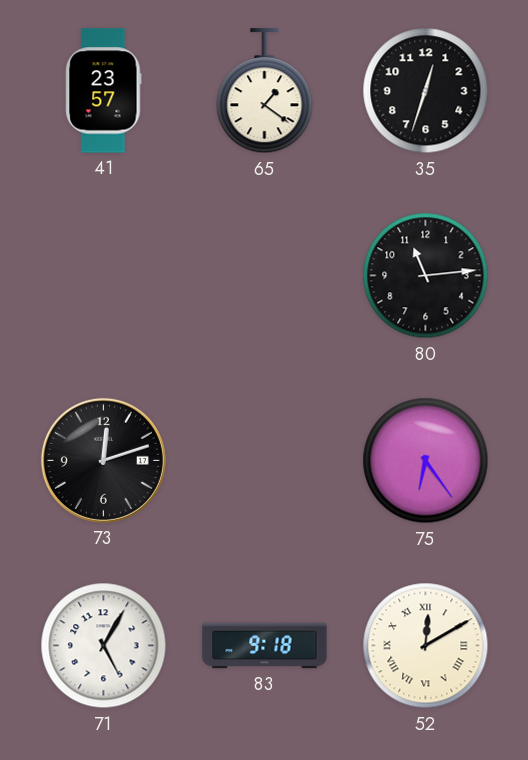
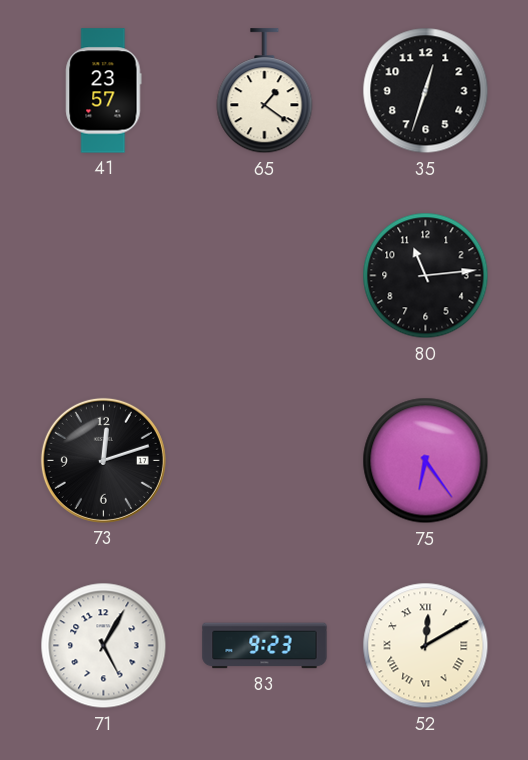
83: 9:18 -> 9:23
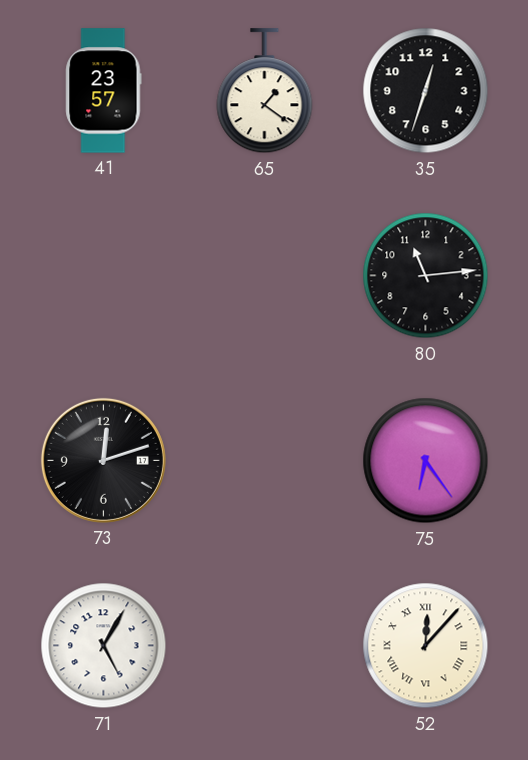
83: 9:23 -> none
52: 12:10 -> 12:07
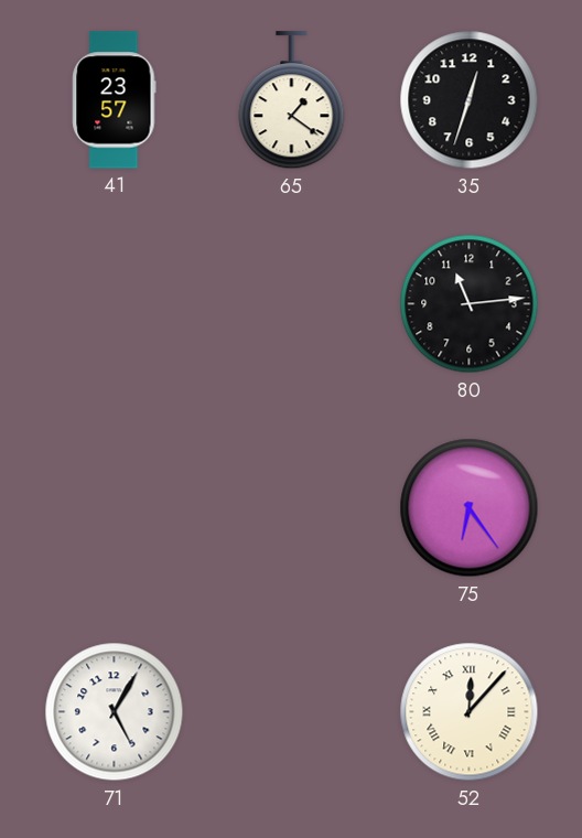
73: 12:12 -> none
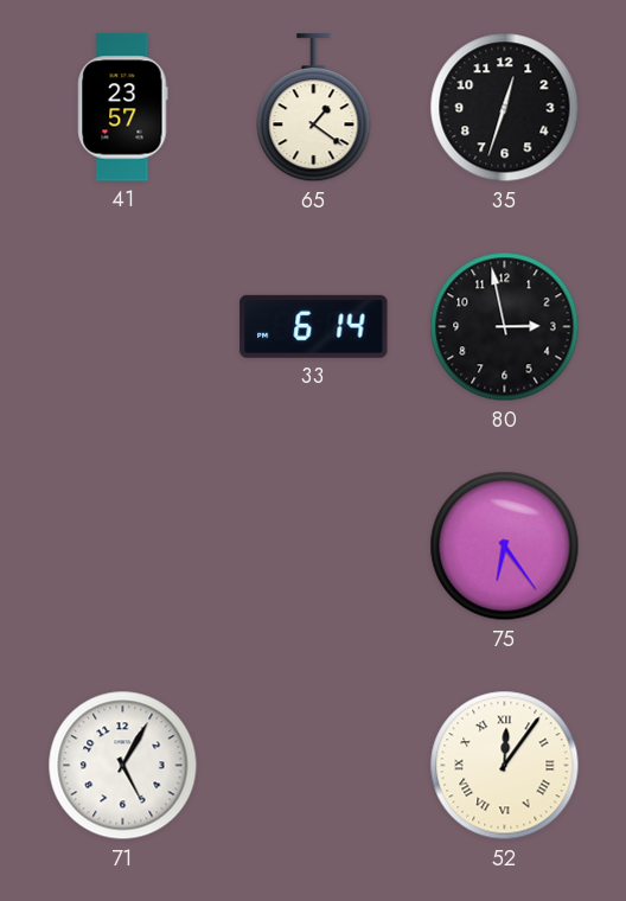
33: none -> 6:14
80: 11:14 -> 2:58
52: 12:07 -> 12:06
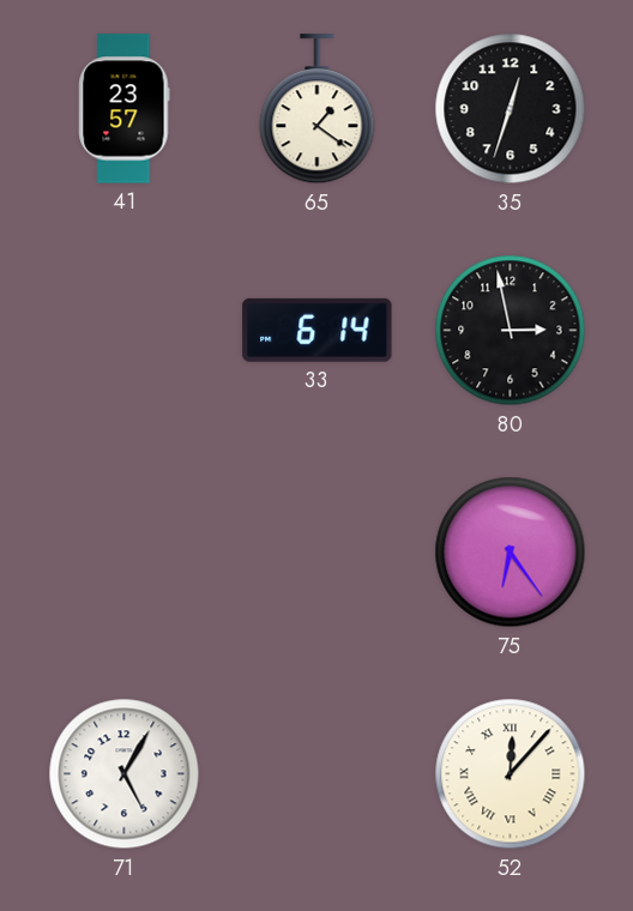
52: 12:06 -> 12:07
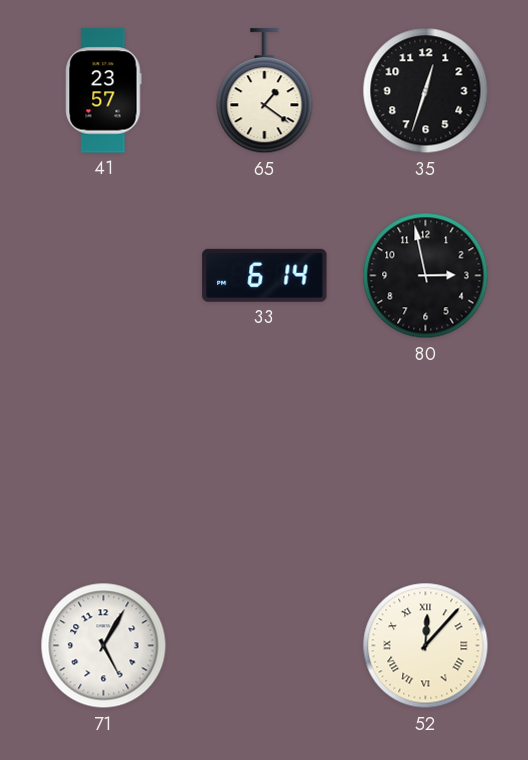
75: 6:24 -> none
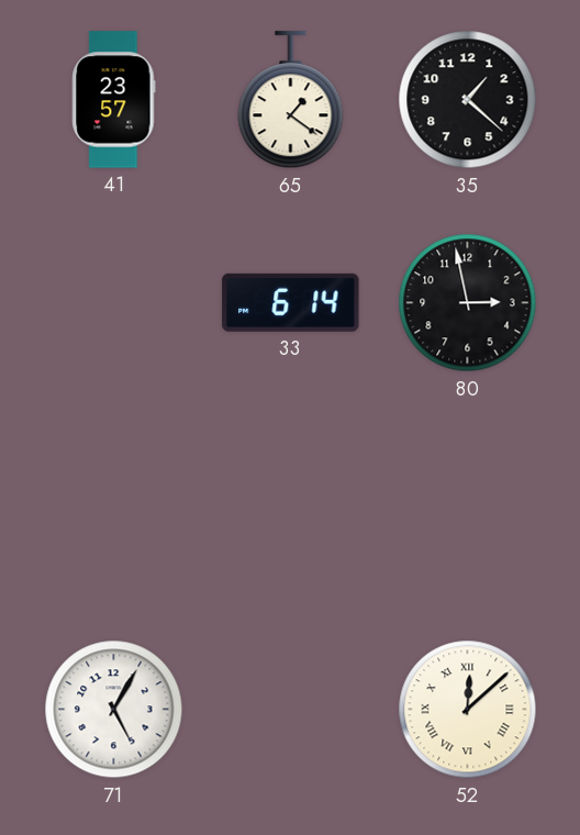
35: 12:33 -> 1:22
52: 12:07 -> 12:08
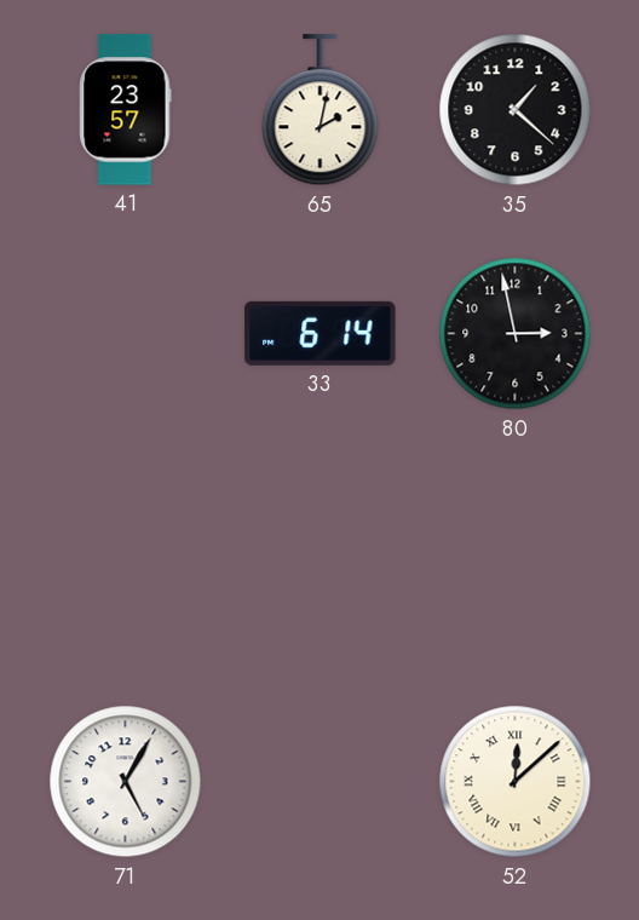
65: 1:21 -> 2:02
